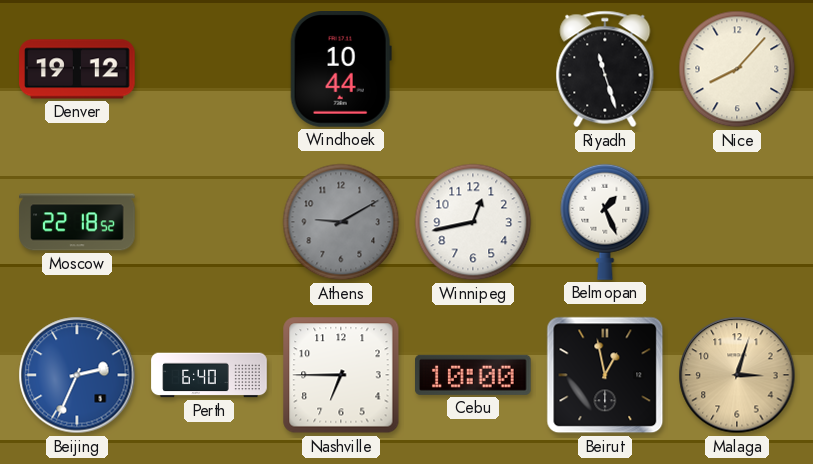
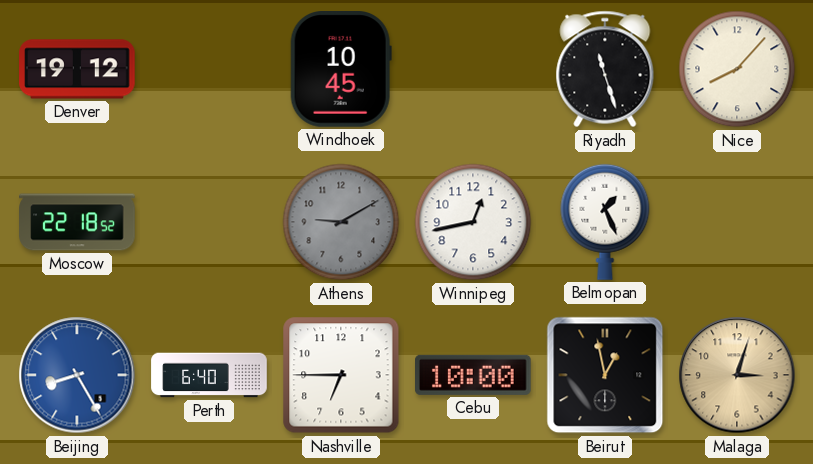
Windhoek: 10:44 -> 10:45
Beijing: 2:34 -> 8:25
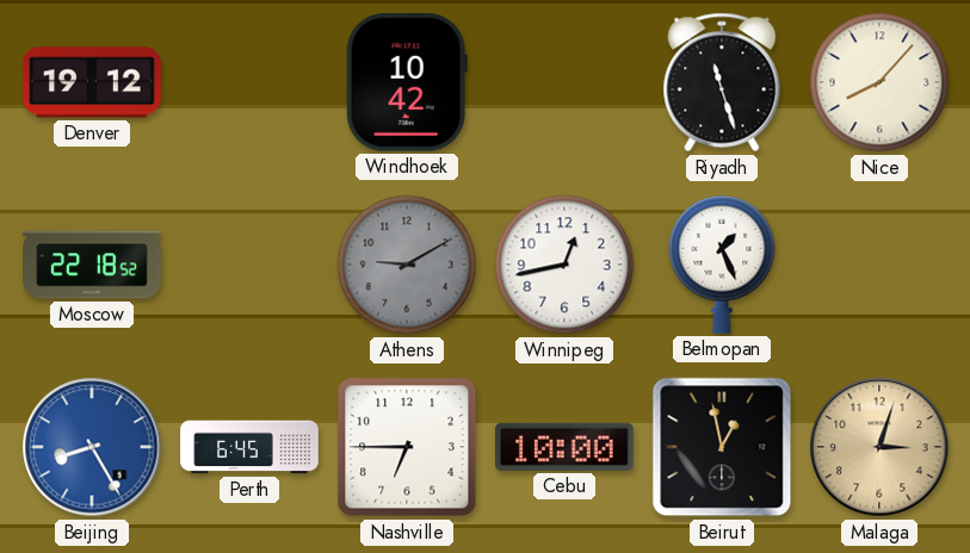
Windhoek: 10:45 -> 10:42
Perth: 6:40 -> 6:45
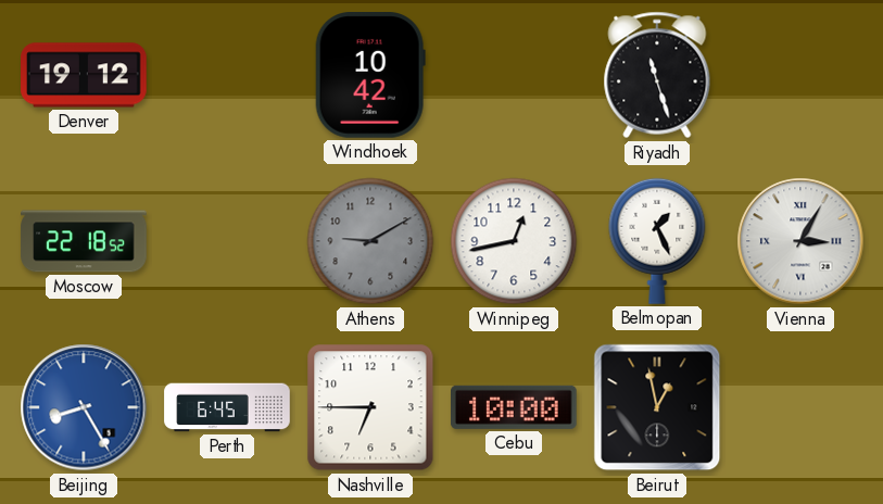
Nice: 8:07 -> none
Vienna: none -> 3:05
Malaga: 3:03 -> none
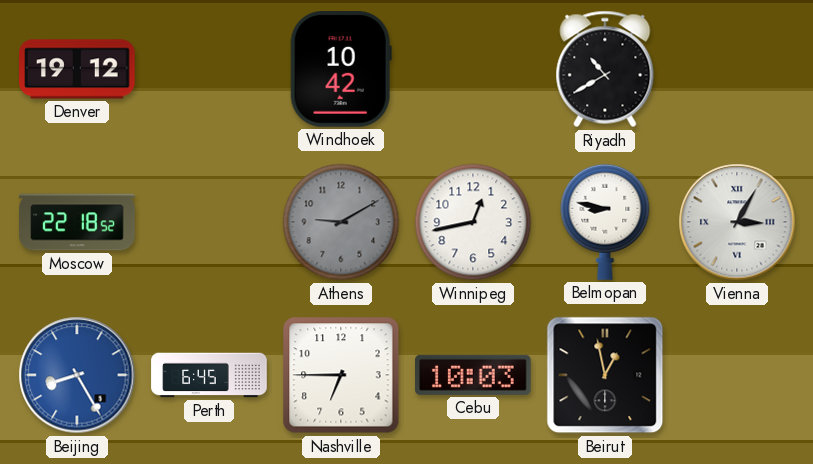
Riyadh: 11:27 -> 10:40
Belmopan: 1:26 -> 8:47
Cebu: 10:00 -> 10:03
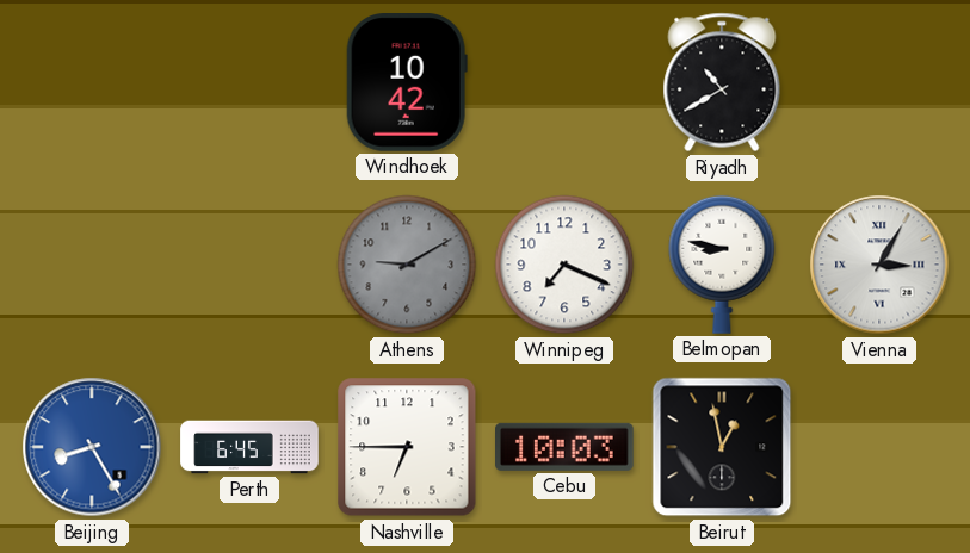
Denver: 19:12 -> none
Moscow: 22:18 -> none
Winnipeg: 12:43 -> 7:19
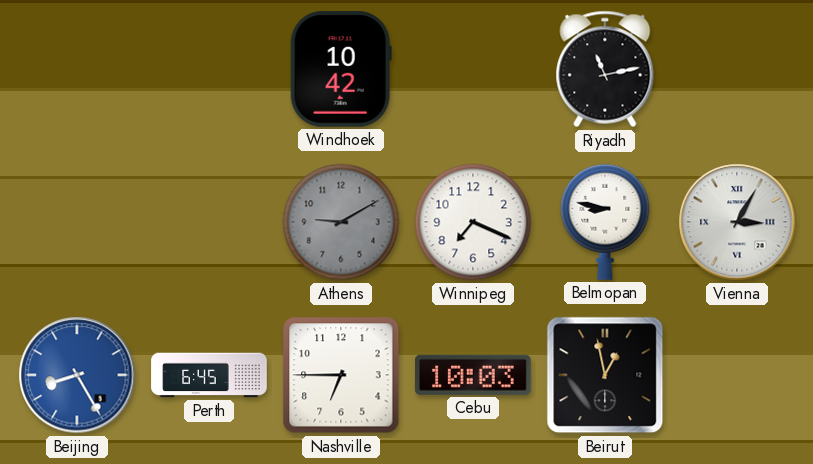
Riyadh: 10:40 -> 11:13
